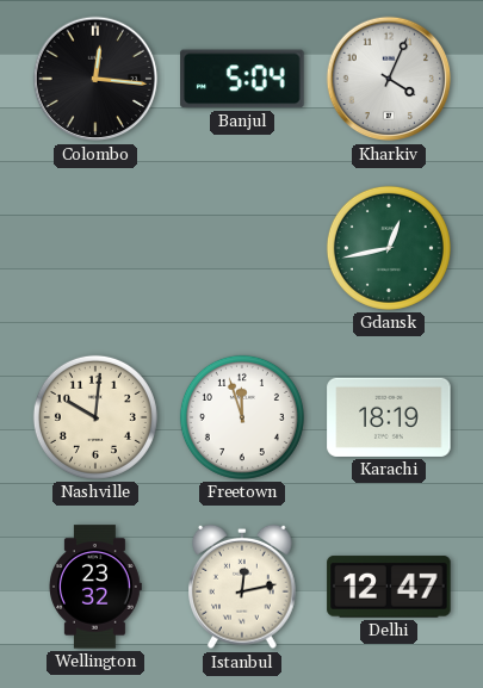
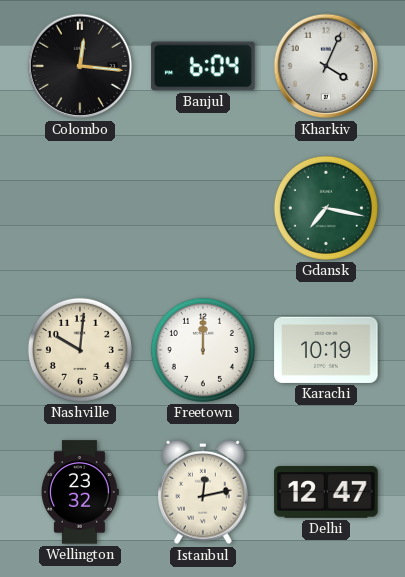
Banjul: 5:04 -> 6:04
Gdansk: 12:43 -> 7:17
Freetown: 11:57 -> 12:00
Karachi: 18:19 -> 10:19
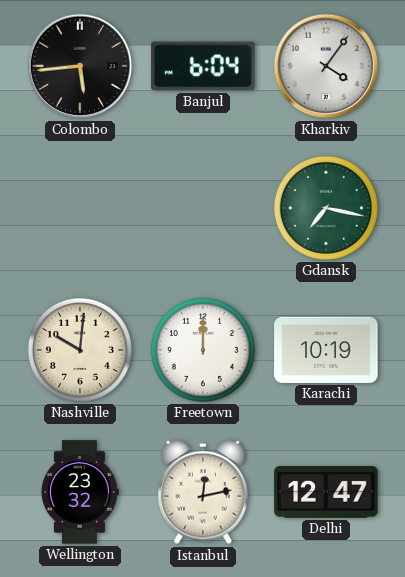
Colombo: 12:16 -> 5:44
Kharkiv: 4:04 -> 4:06
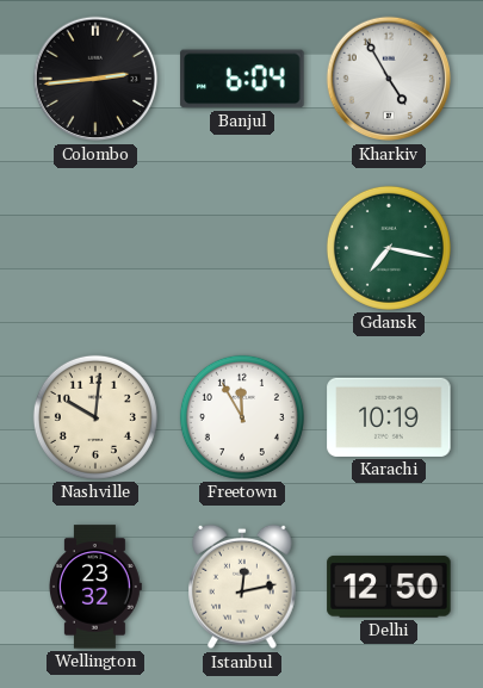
Colombo: 5:44 -> 2:44
Kharkiv: 4:06 -> 4:55
Freetown: 12:00 -> 11:55
Delhi: 12:47 -> 12:50
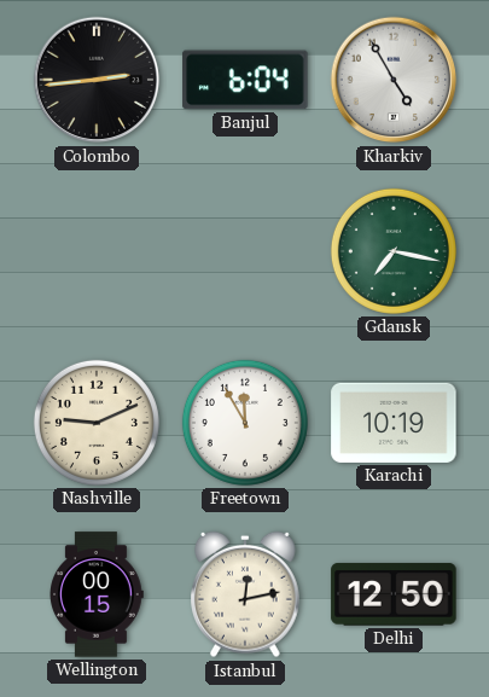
Nashville: 10:01 -> 9:11
Wellington: 23:32 -> 00:15
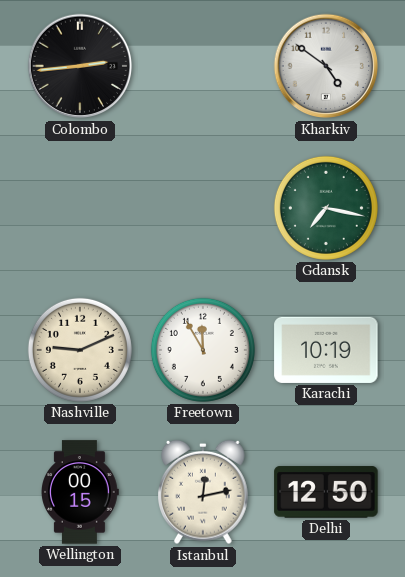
Banjul: 6:04 -> none
Kharkiv: 4:55 -> 4:51
